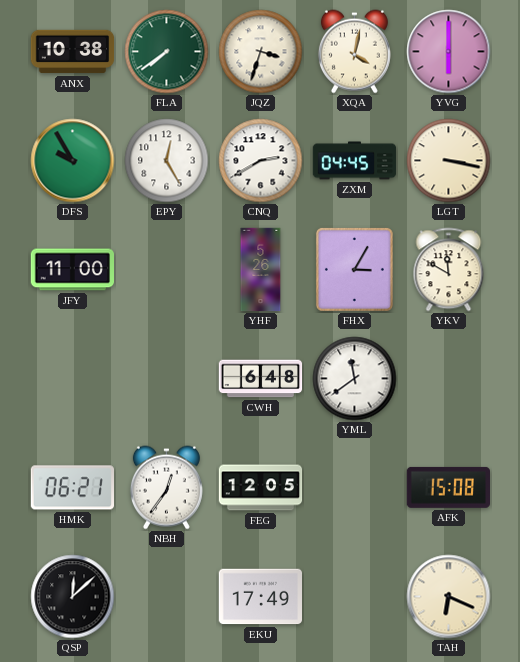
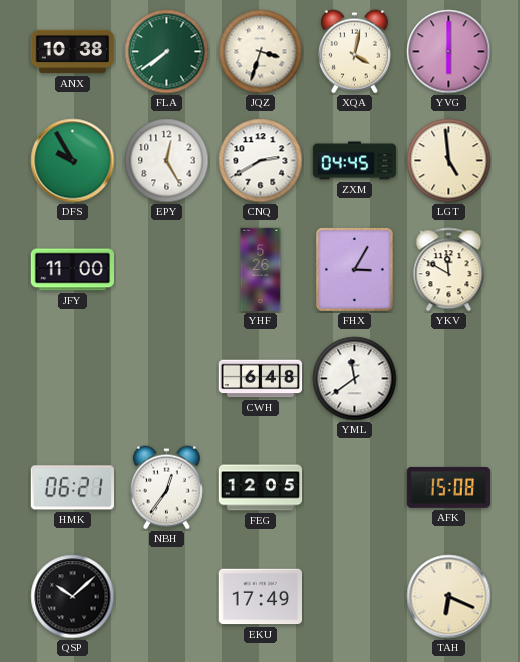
LGT: 3:17 -> 4:59
QSP: 12:08 -> 10:08
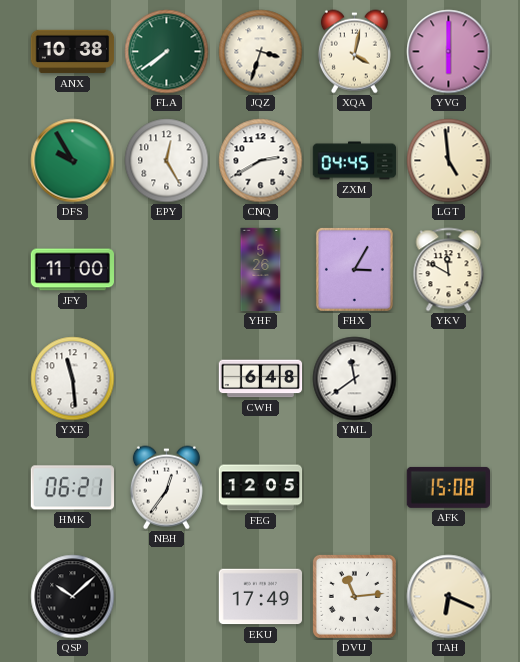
YXE: none -> 11:29
DVU: none -> 11:14
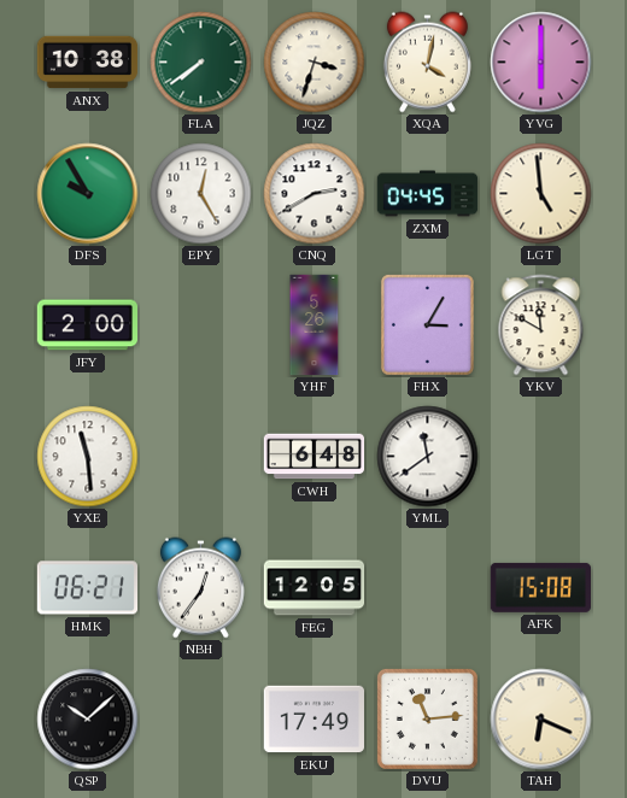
JFY: 11:00 -> 2:00
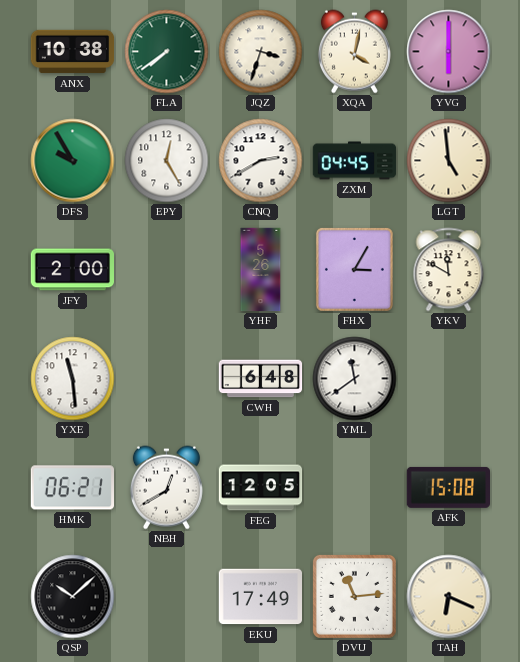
NBH: 12:36 -> 12:40
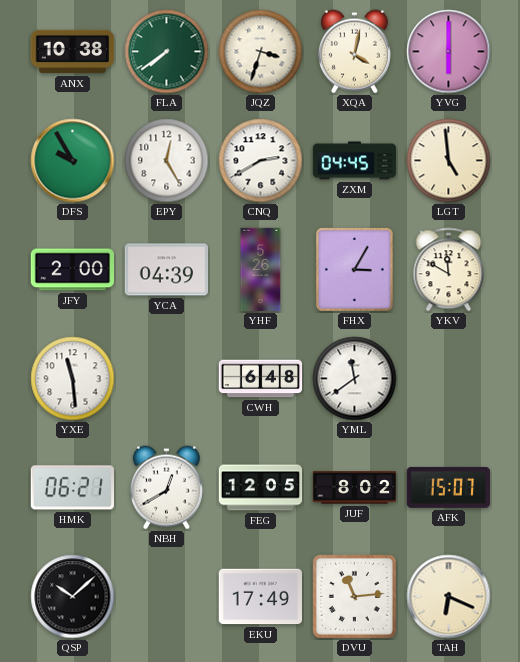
YCA: none -> 04:39
JUF: none -> 8:02
AFK: 15:08 -> 15:07
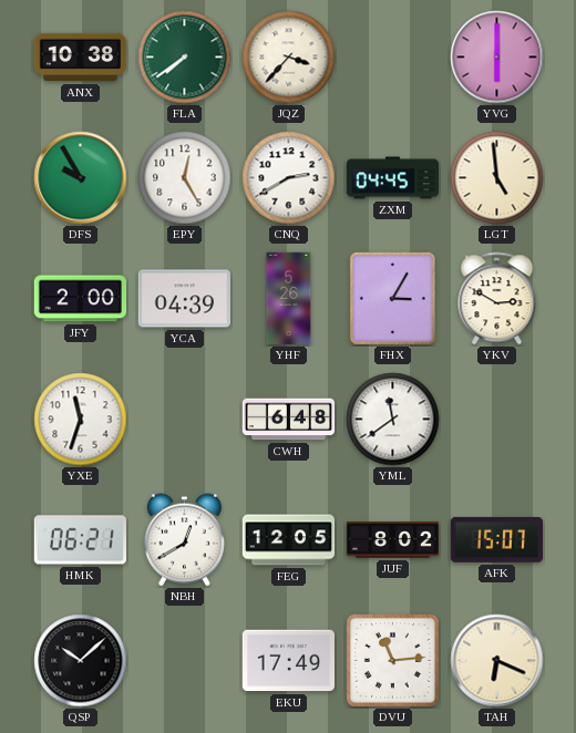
JQZ: 3:33 -> 3:37
XQA: 4:02 -> none
YKV: 11:50 -> 2:50
YXE: 11:29 -> 11:33
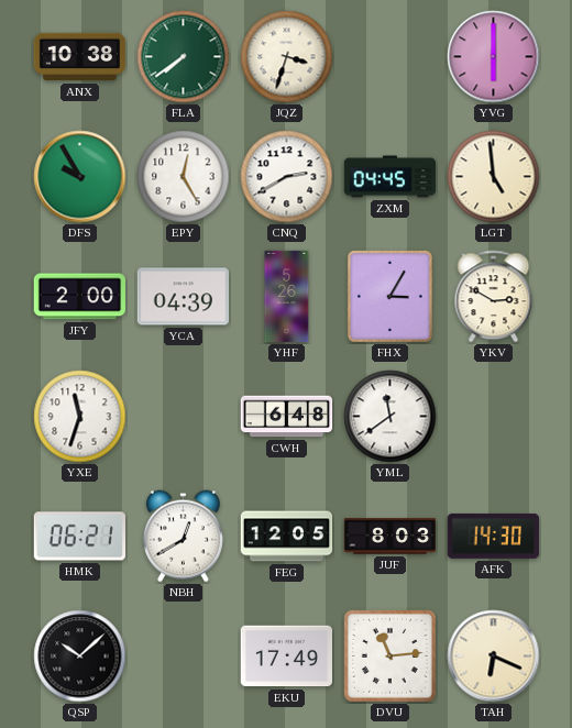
JQZ: 3:37 -> 3:33
JUF: 8:02 -> 8:03
AFK: 15:07 -> 14:30
